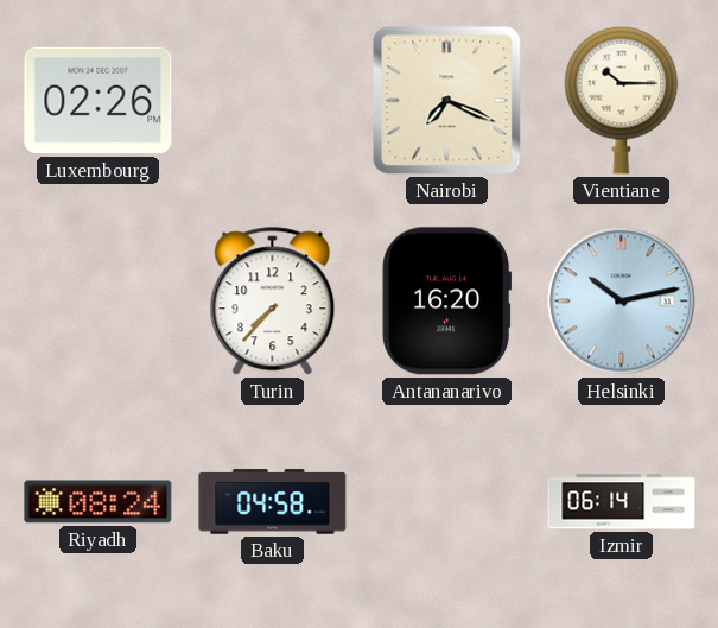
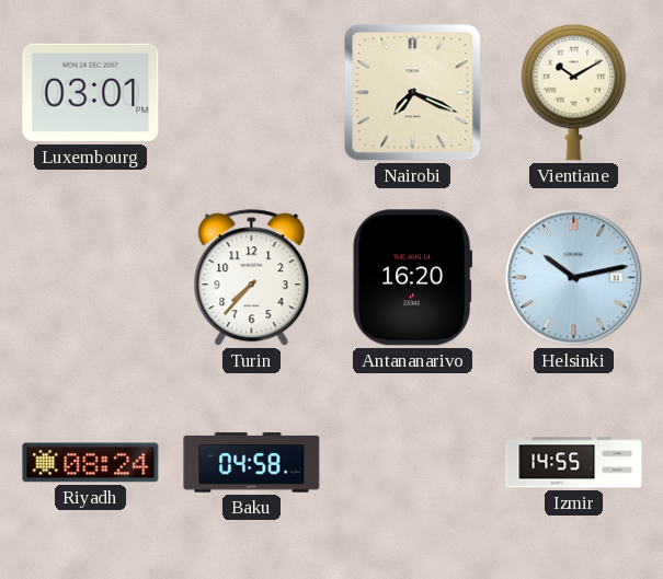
Luxembourg: 02:26 -> 03:01
Vientiane: 10:15 -> 10:10
Izmir: 06:14 -> 14:55
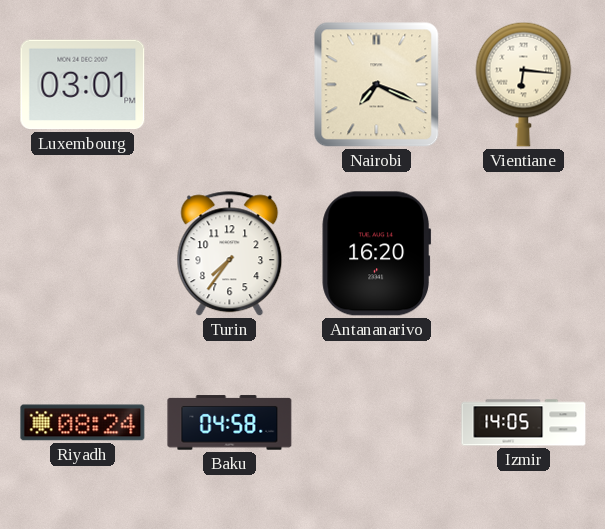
Vientiane: 10:10 -> 6:16
Turin: 7:37 -> 7:36
Helsinki: 10:13 -> none
Izmir: 14:55 -> 14:05
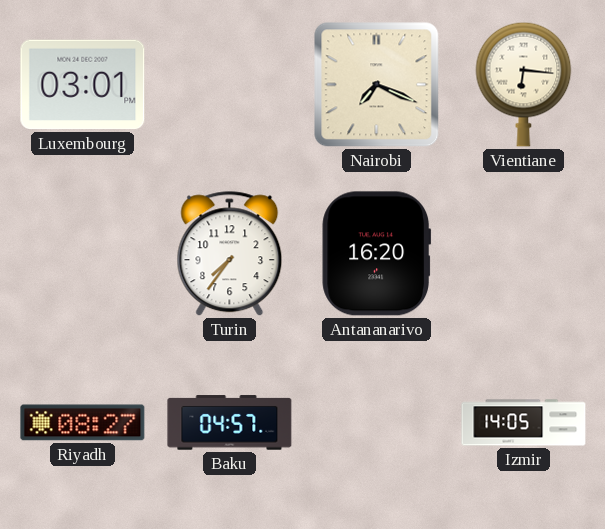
Riyadh: 08:24 -> 08:27
Baku: 04:58 -> 04:57
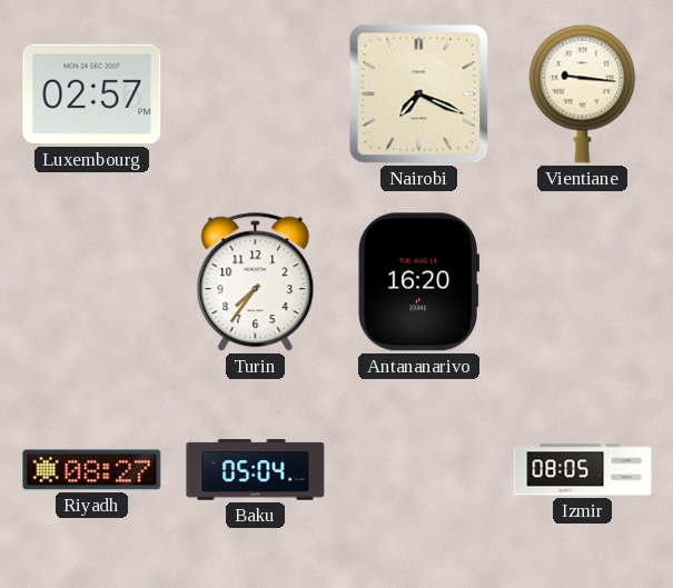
Luxembourg: 03:01 -> 02:57
Vientiane: 6:16 -> 9:16
Baku: 04:57 -> 05:04
Izmir: 14:05 -> 08:05
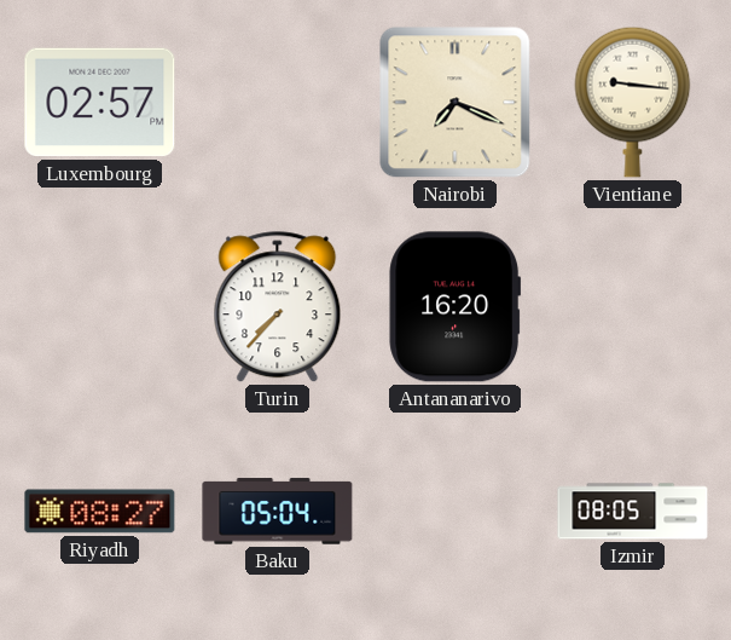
Turin: 7:36 -> 7:37
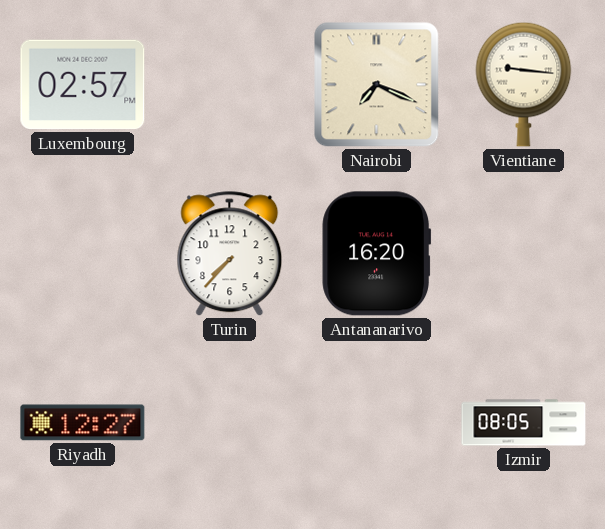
Riyadh: 08:27 -> 12:27
Baku: 05:04 -> none
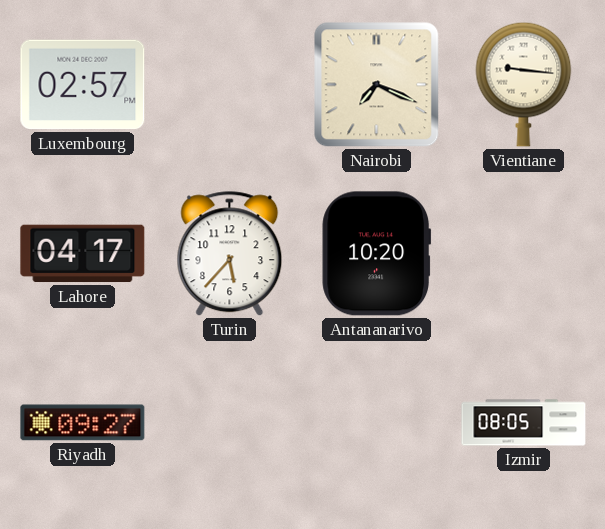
Lahore: none -> 04:17
Turin: 7:37 -> 5:37
Antananarivo: 16:20 -> 10:20
Riyadh: 12:27 -> 09:27
